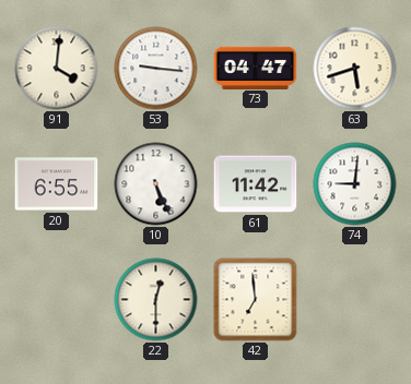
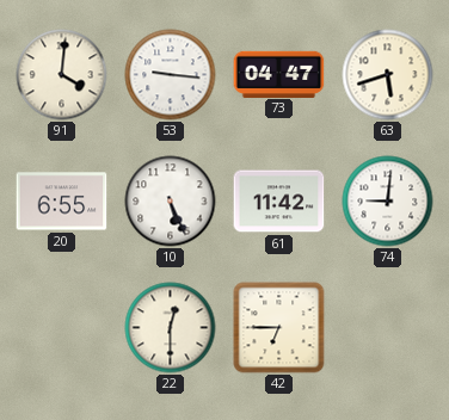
42: 6:59 -> 6:45
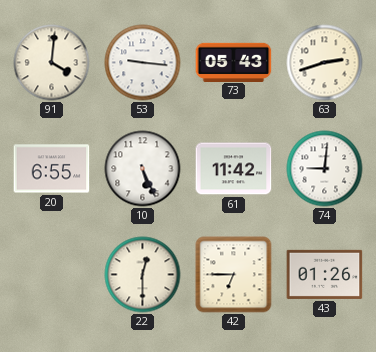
73: 04:47 -> 05:43
63: 5:42 -> 2:42
43: none -> 01:26
